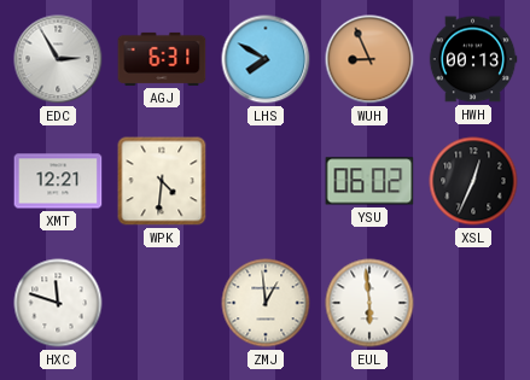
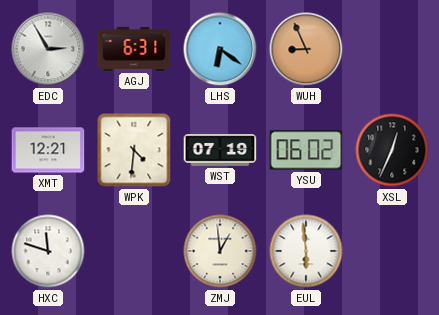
LHS: 7:50 -> 6:21
HWH: 00:13 -> none
WST: none -> 07:19
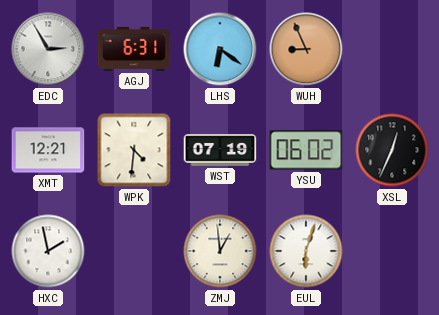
HXC: 11:48 -> 1:58
EUL: 5:59 -> 6:03
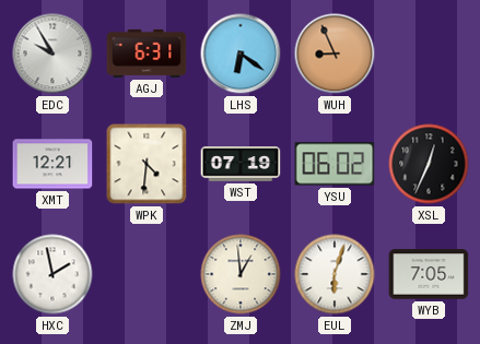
EDC: 2:55 -> 9:55
WYB: none -> 7:05
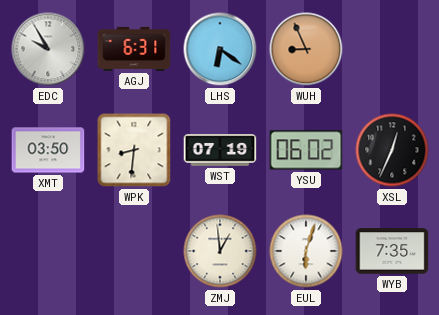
XMT: 12:21 -> 03:50
WPK: 4:31 -> 8:31
HXC: 1:58 -> none
WYB: 7:05 -> 7:35
